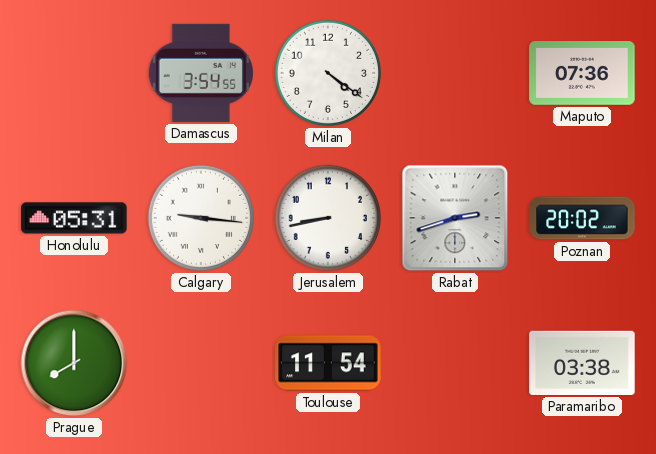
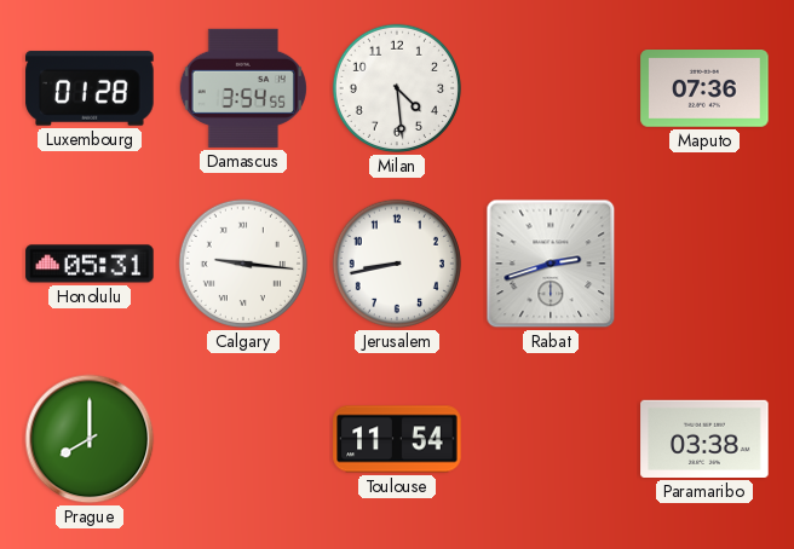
Luxembourg: none -> 01:28
Milan: 4:21 -> 4:29
Poznan: 20:02 -> none
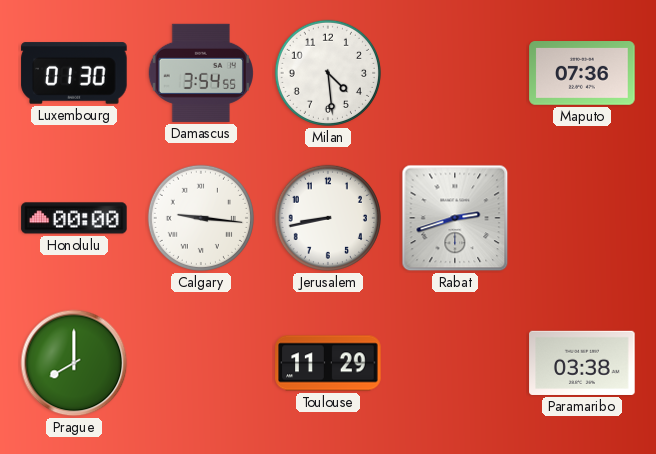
Luxembourg: 01:28 -> 01:30
Honolulu: 05:31 -> 00:00
Toulouse: 11:54 -> 11:29
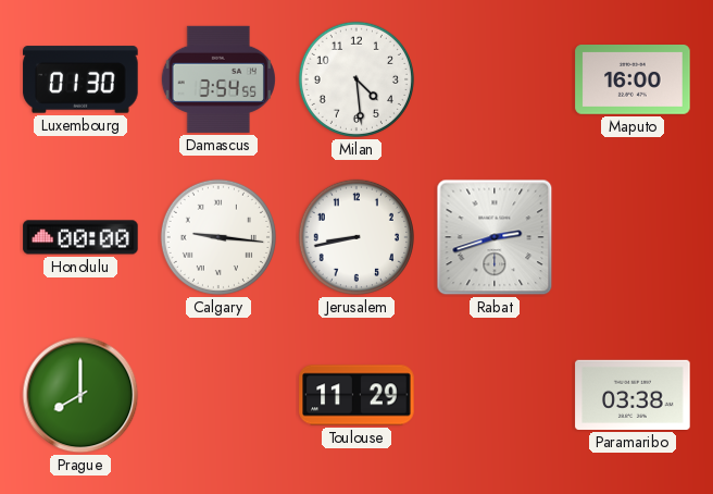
Maputo: 07:36 -> 16:00
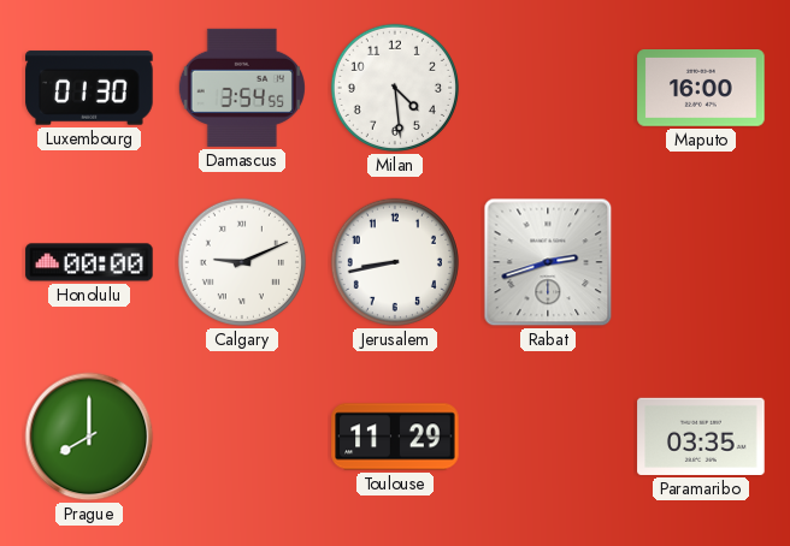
Calgary: 9:16 -> 9:11
Paramaribo: 03:38 -> 03:35
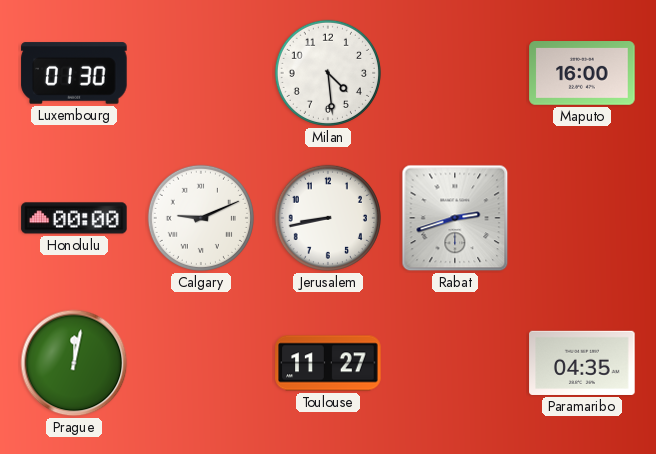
Damascus: 3:54 -> none
Prague: 8:00 -> 12:02
Toulouse: 11:29 -> 11:27
Paramaribo: 03:35 -> 04:35
